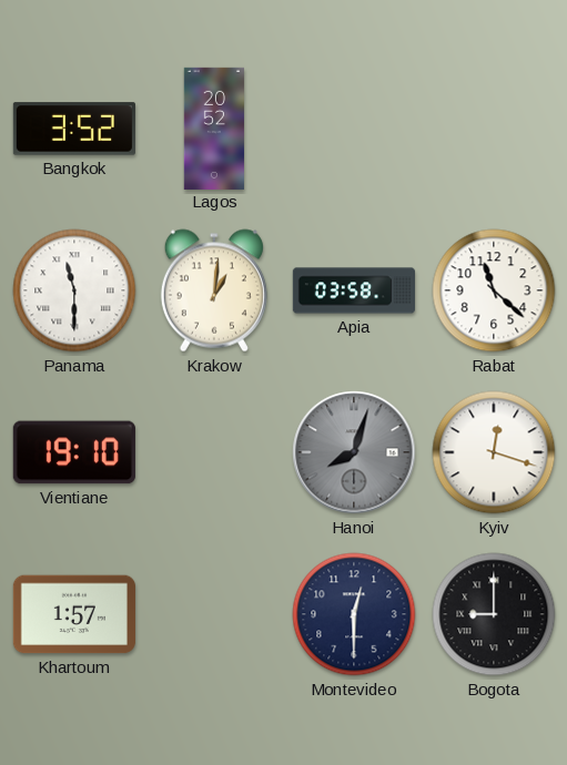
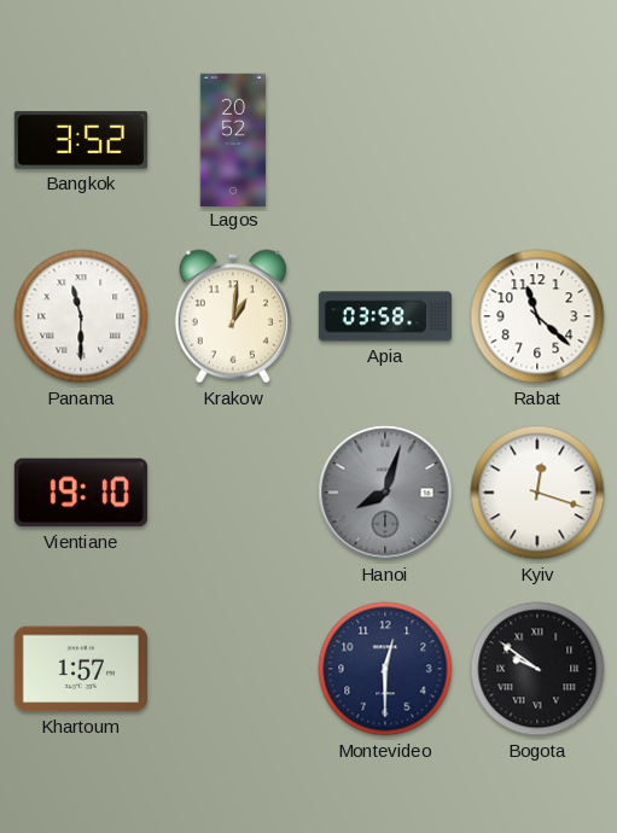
Bogota: 9:00 -> 9:51
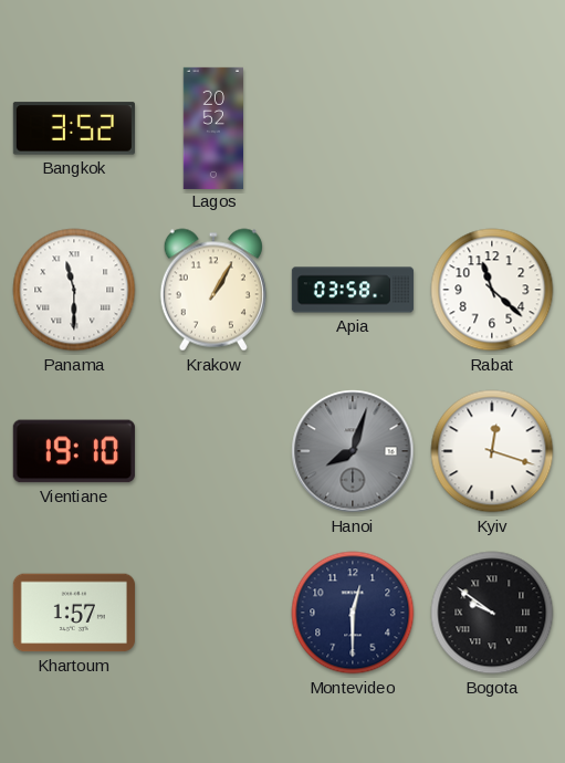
Krakow: 1:01 -> 1:05
